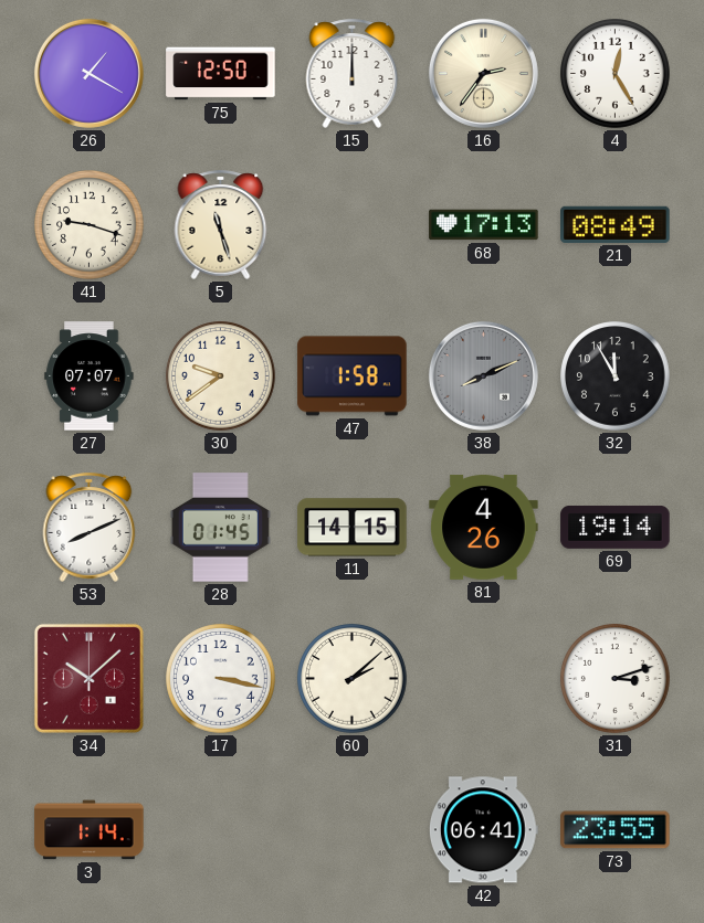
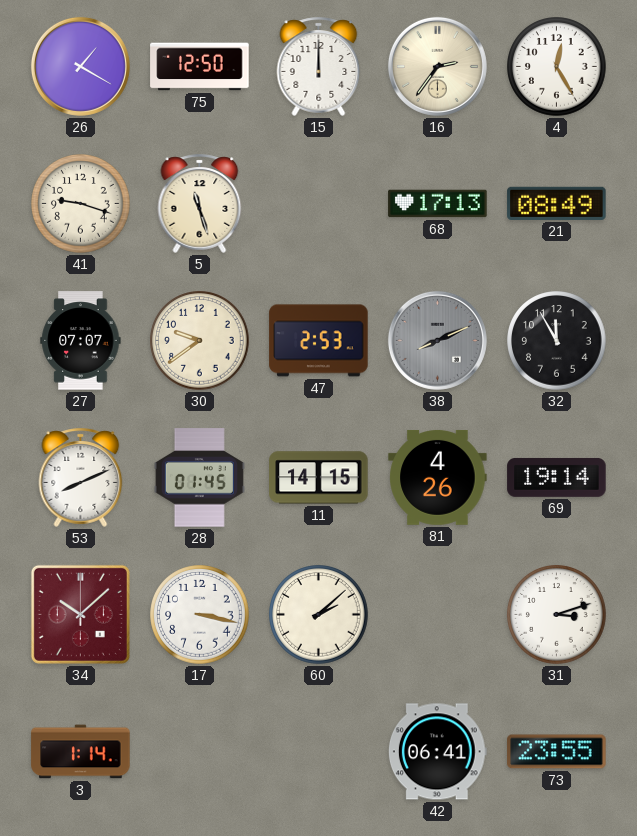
47: 1:58 -> 2:53
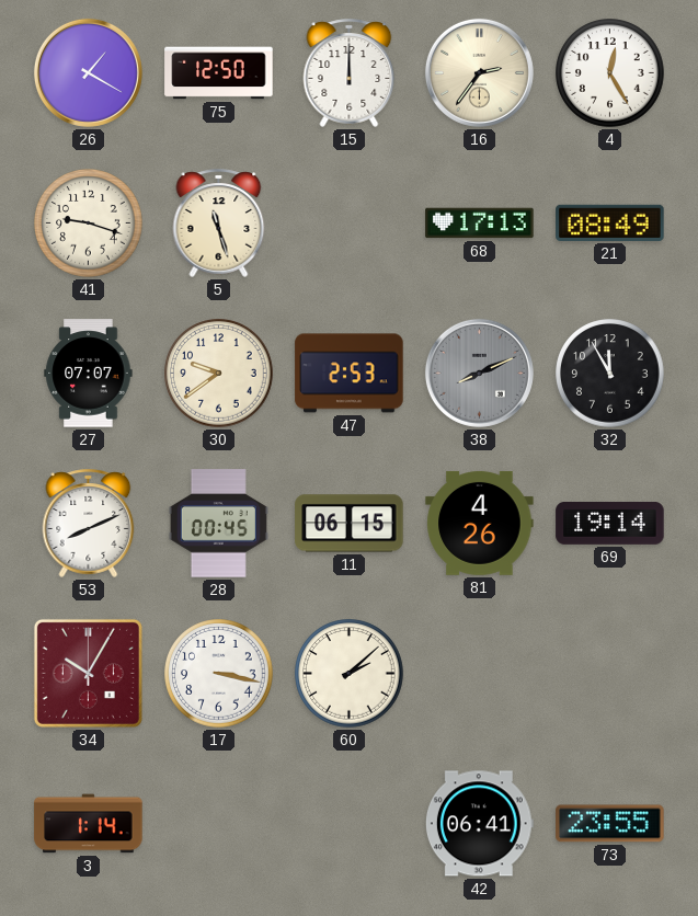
28: 01:45 -> 00:45
11: 14:15 -> 06:15
34: 10:08 -> 10:05
31: 3:12 -> none
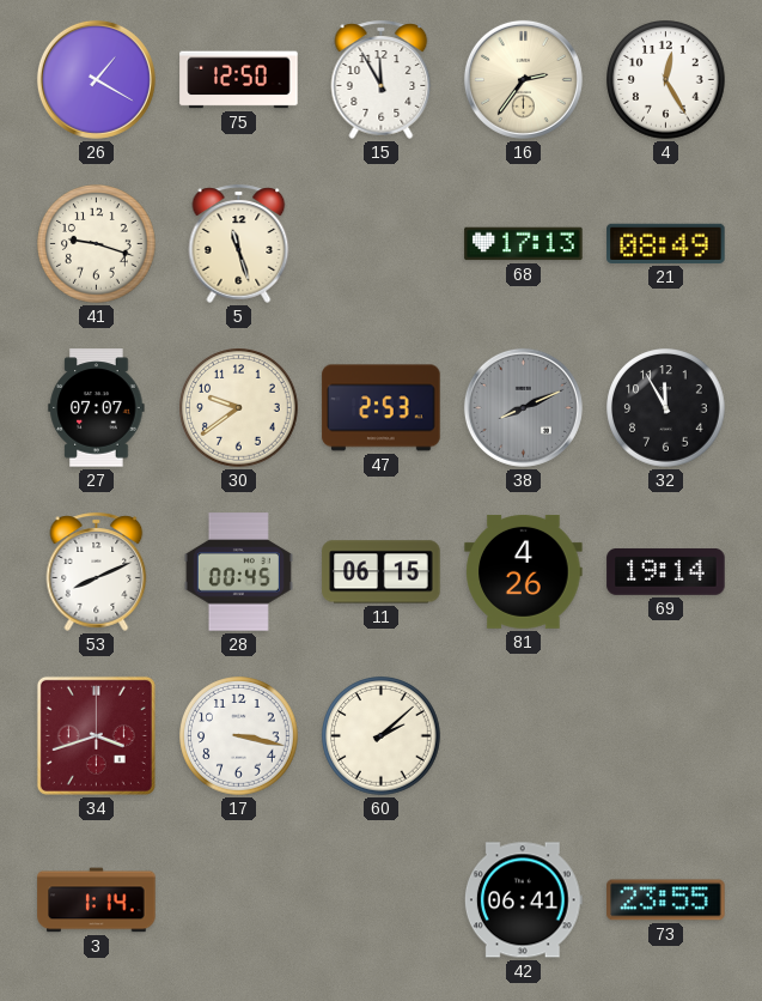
15: 12:00 -> 11:55
34: 10:05 -> 3:42
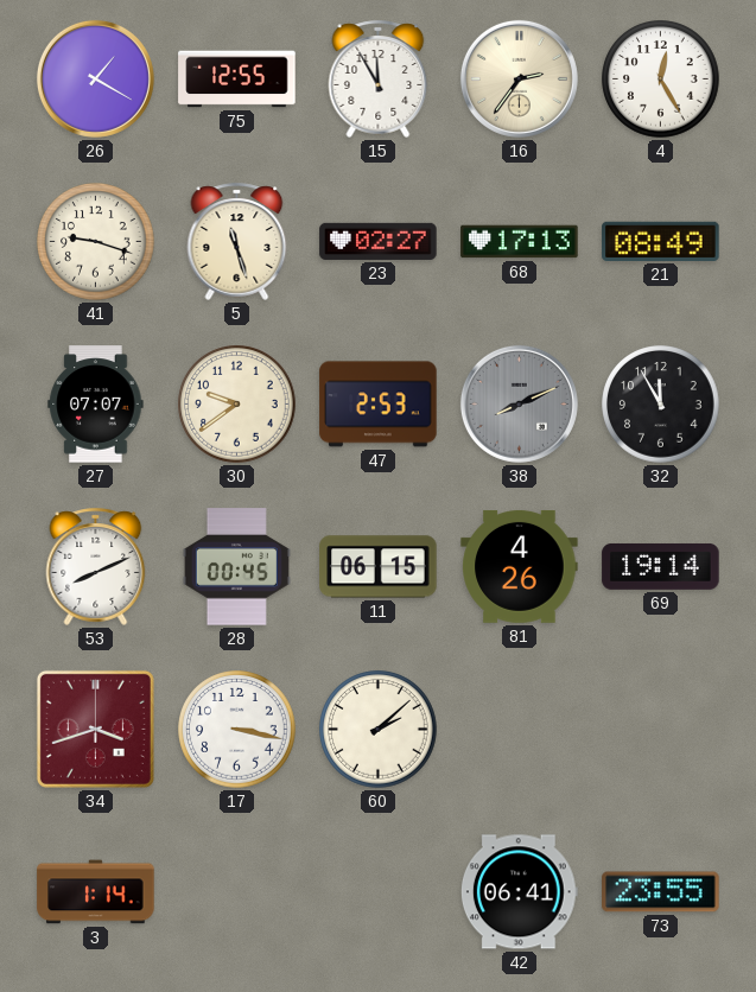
75: 12:50 -> 12:55
23: none -> 02:27
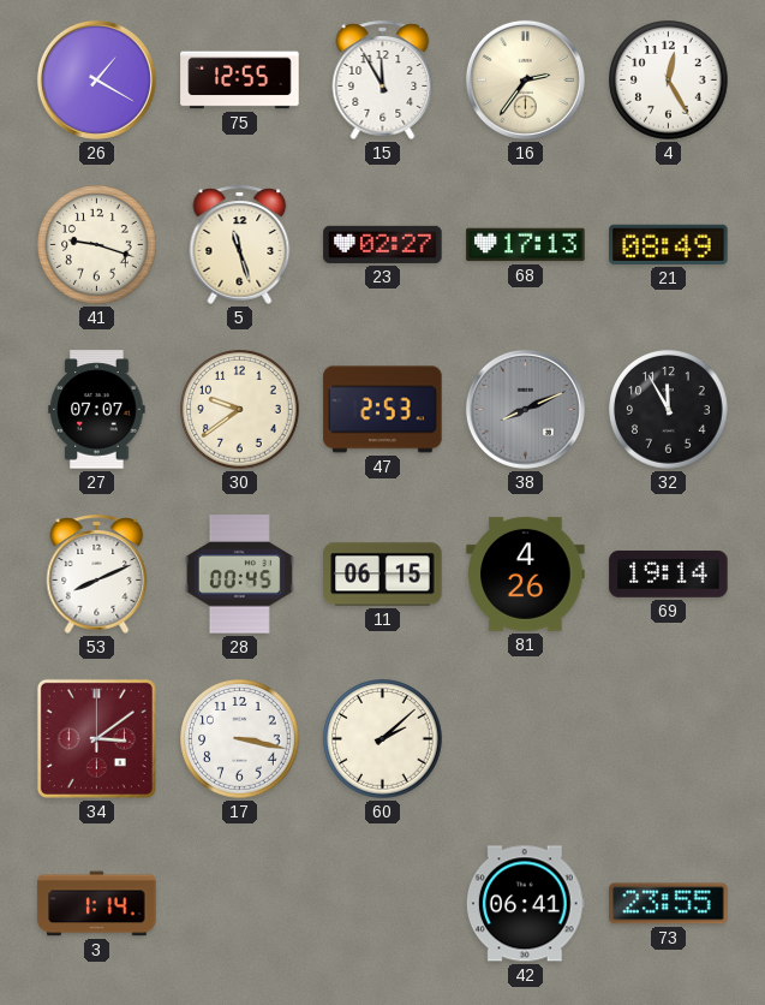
34: 3:42 -> 3:09
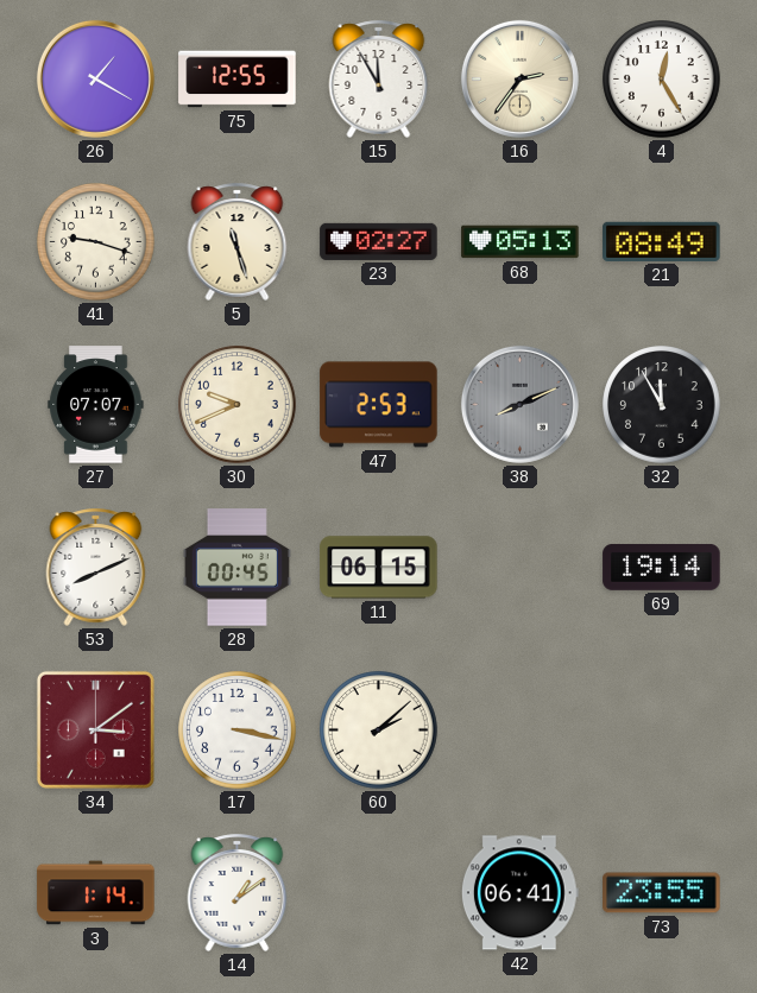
68: 17:13 -> 05:13
30: 9:39 -> 9:41
81: 4:26 -> none
14: none -> 1:09
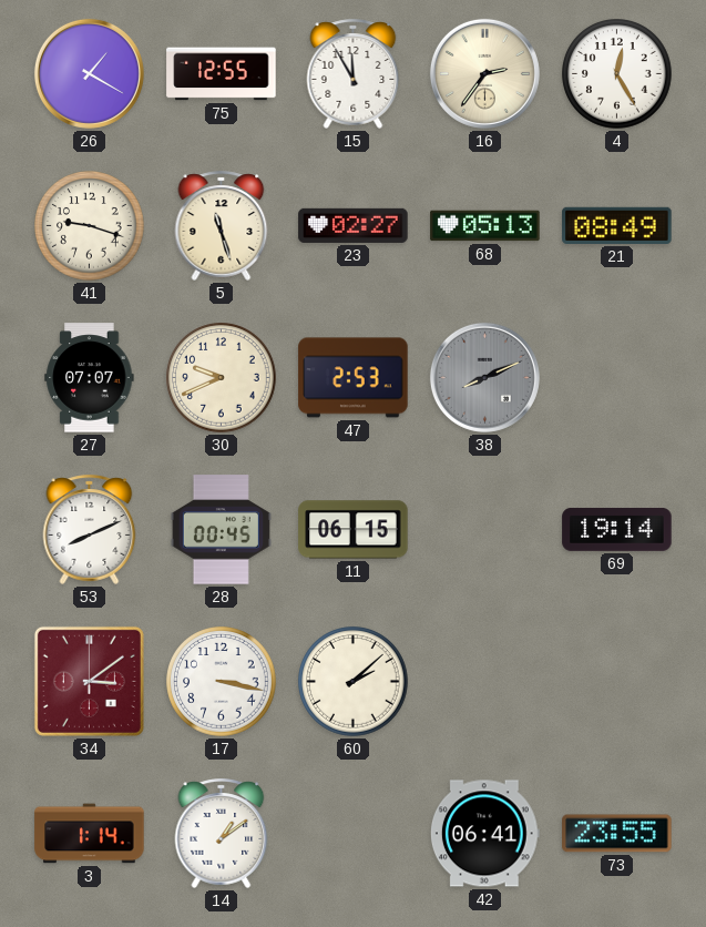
32: 11:55 -> none
